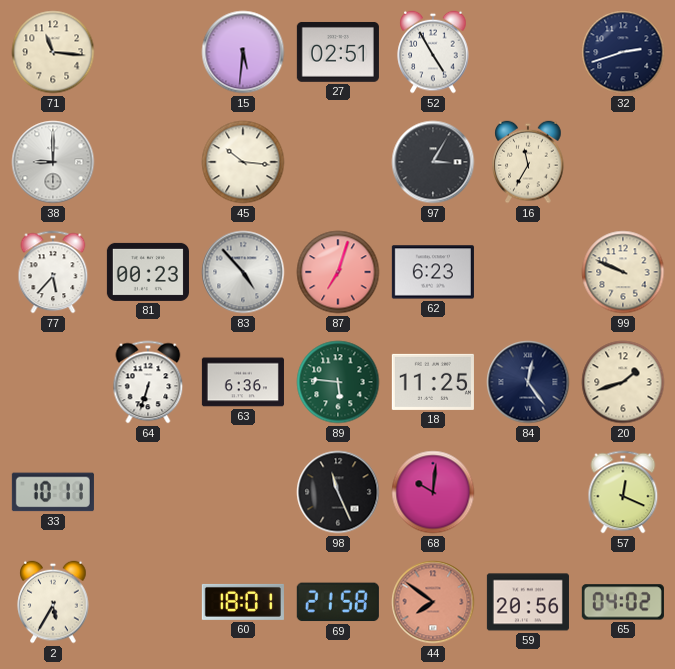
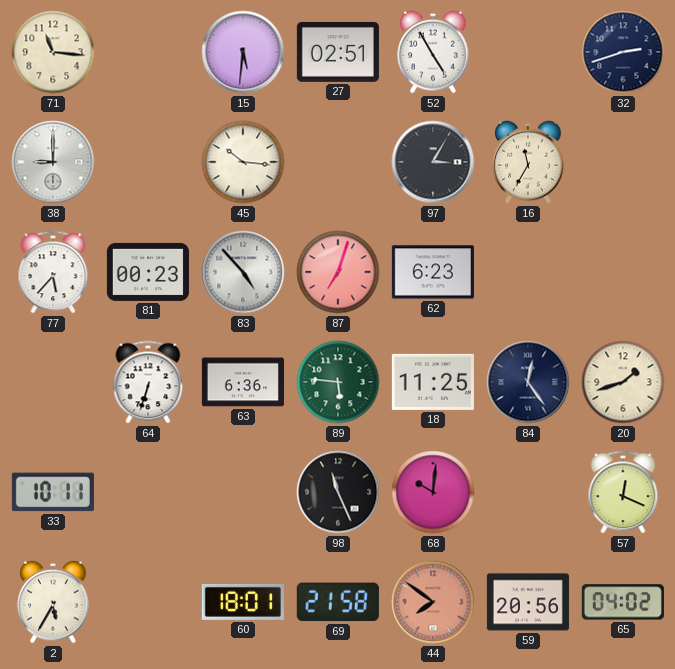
99: 9:49 -> none
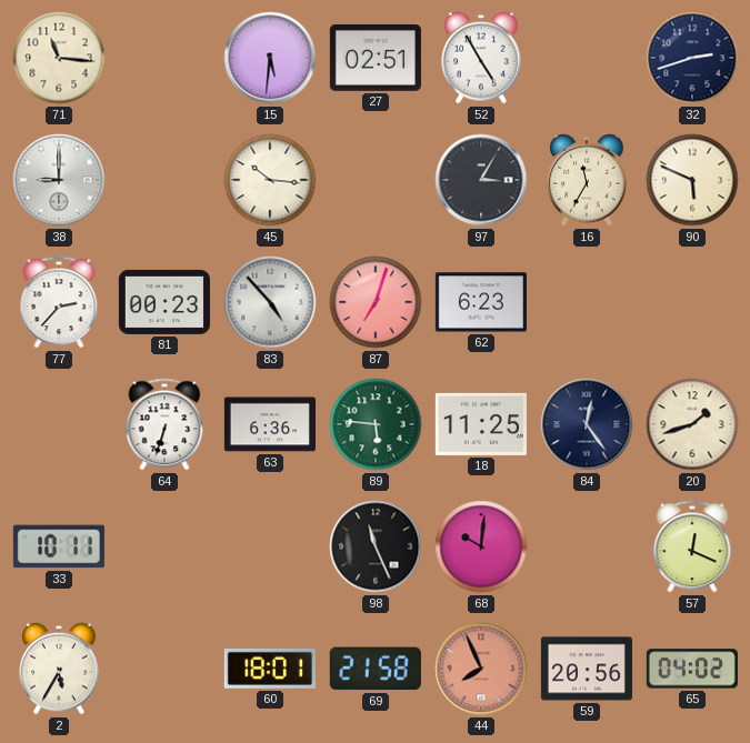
90: none -> 5:49
77: 5:37 -> 2:37
44: 7:51 -> 7:56
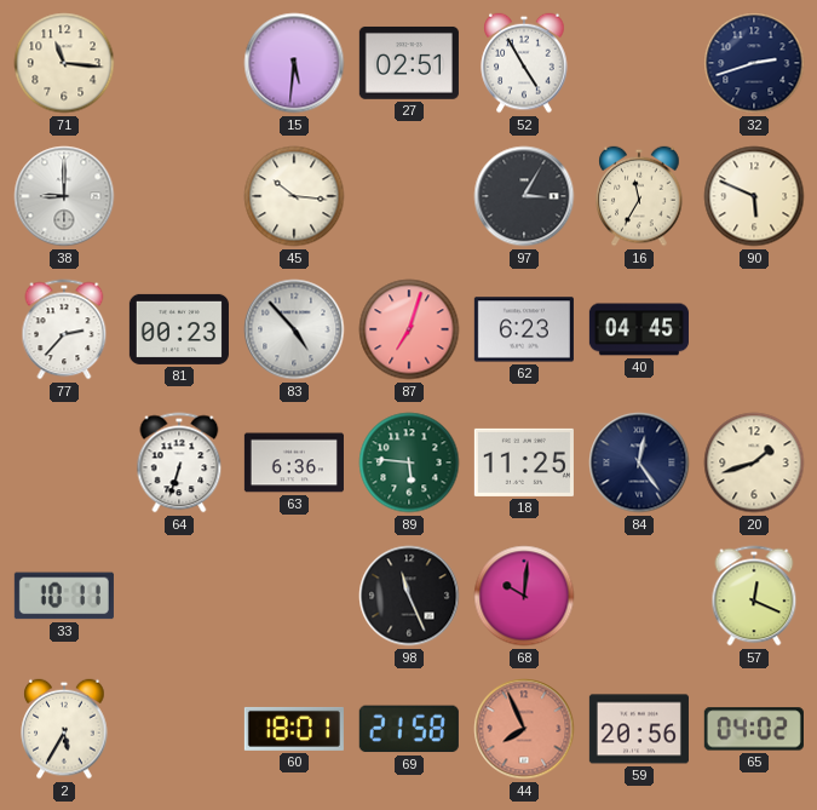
40: none -> 04:45
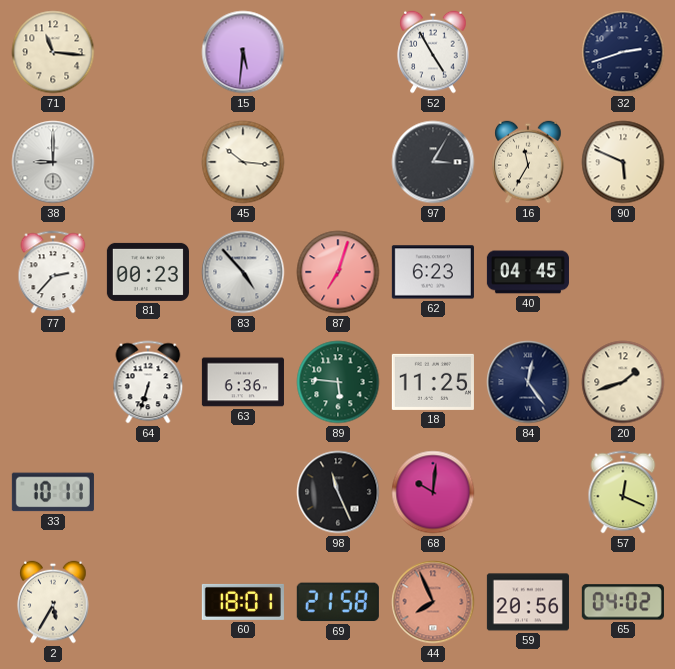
27: 02:51 -> none
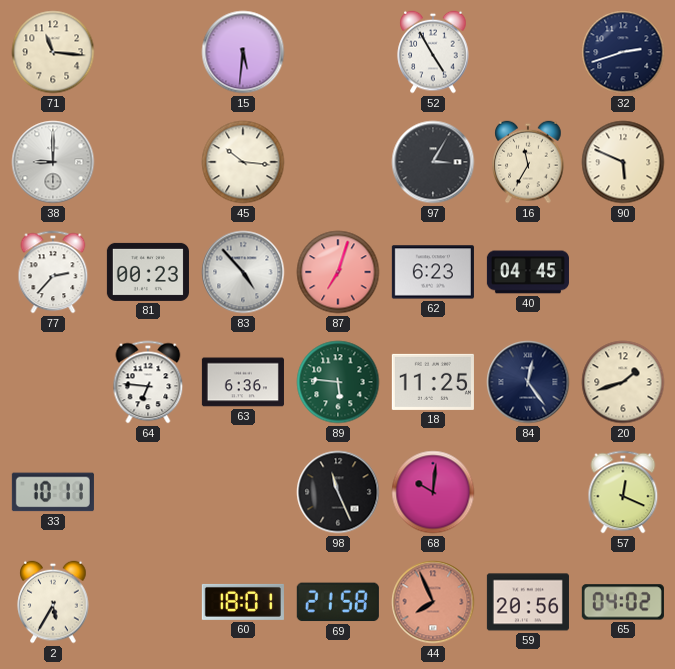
64: 6:33 -> 6:46
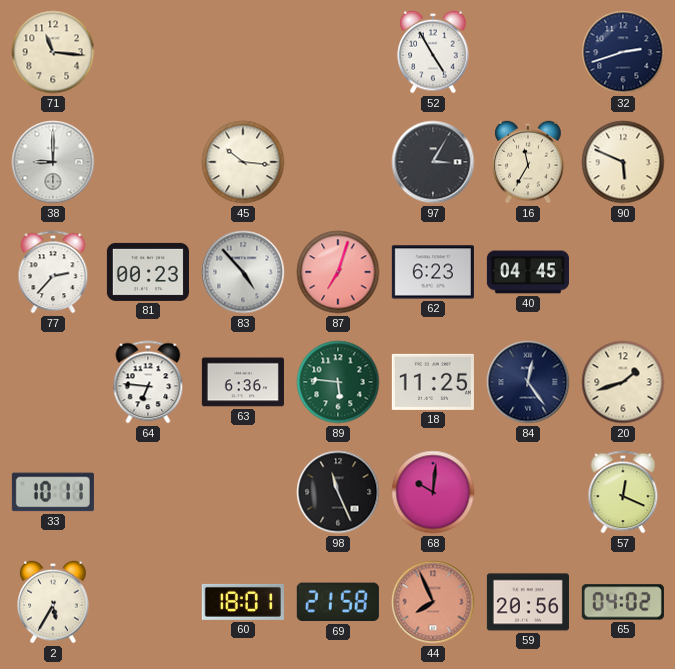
15: 5:31 -> none
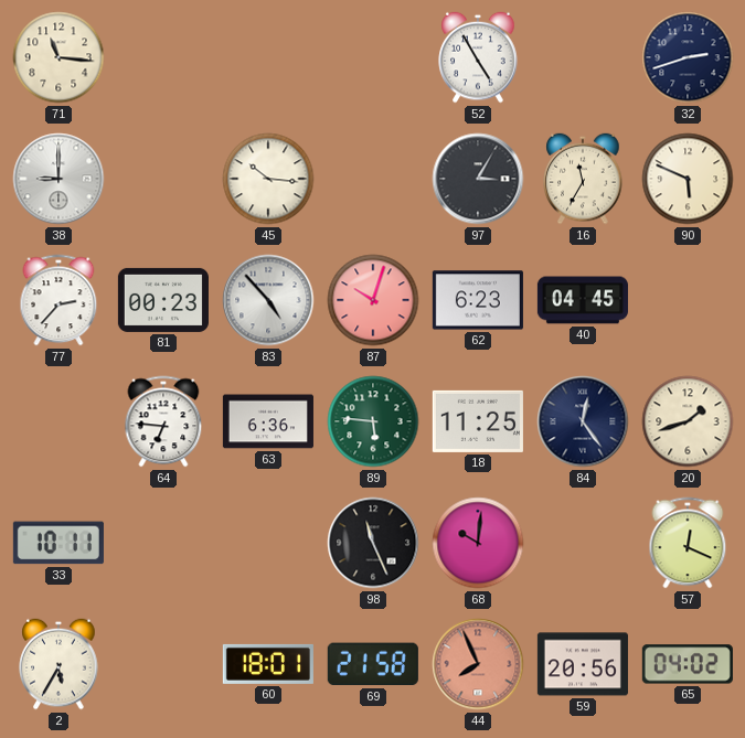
87: 7:03 -> 10:03
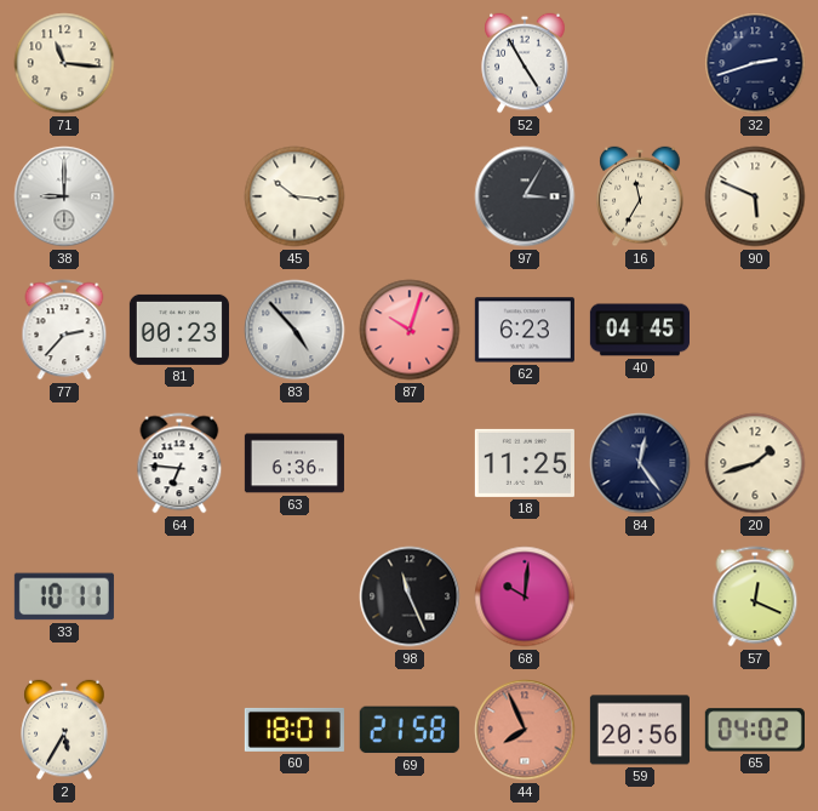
89: 5:46 -> none
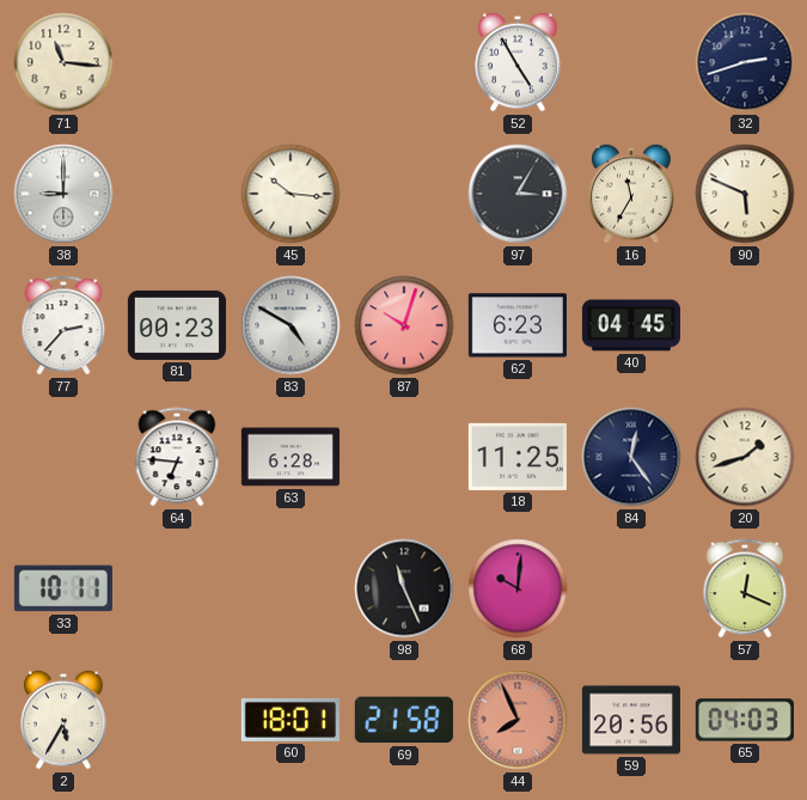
83: 4:53 -> 4:50
63: 6:36 -> 6:28
65: 04:02 -> 04:03
